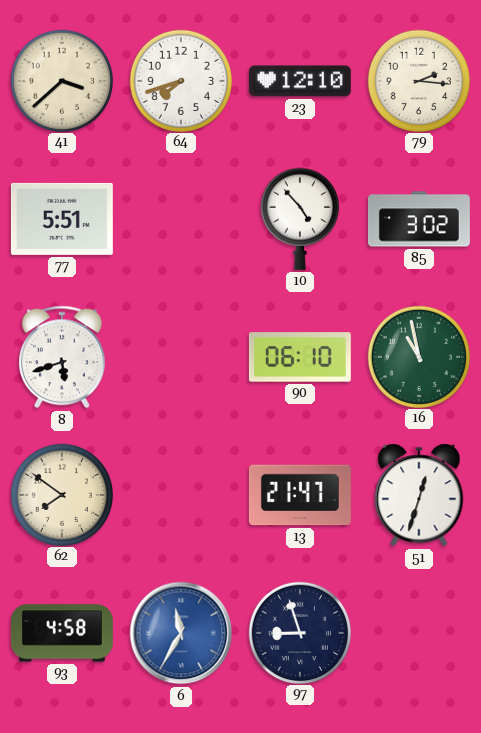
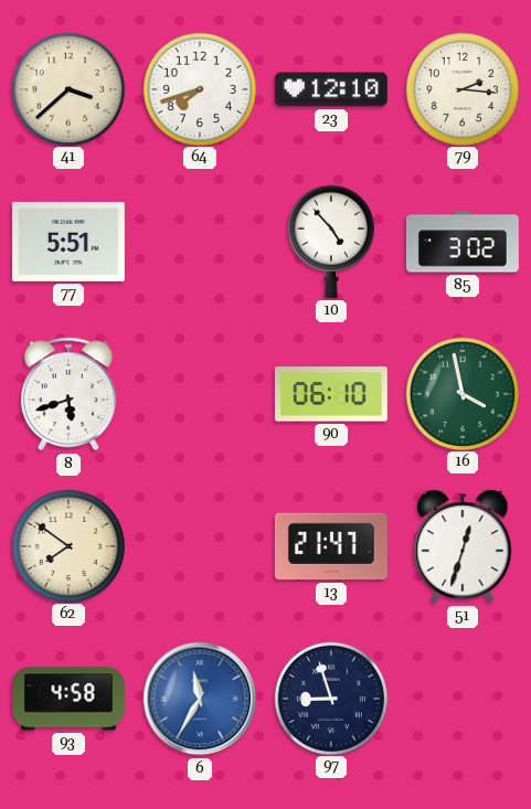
16: 10:58 -> 3:58
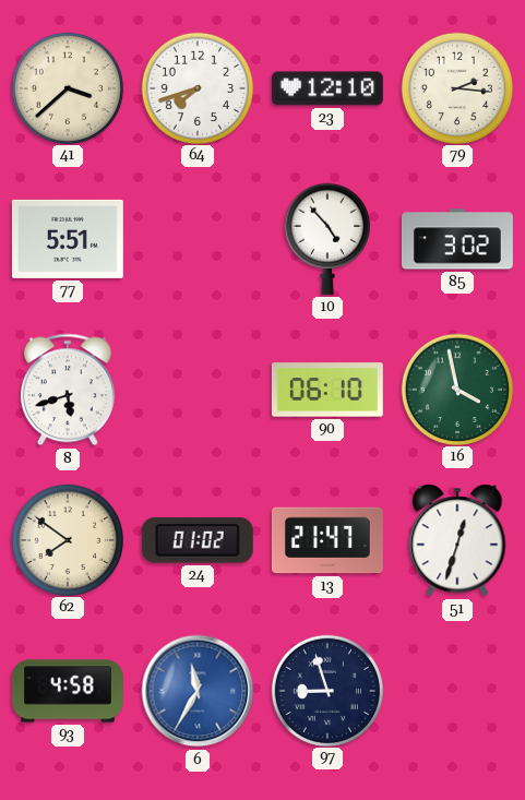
24: none -> 01:02
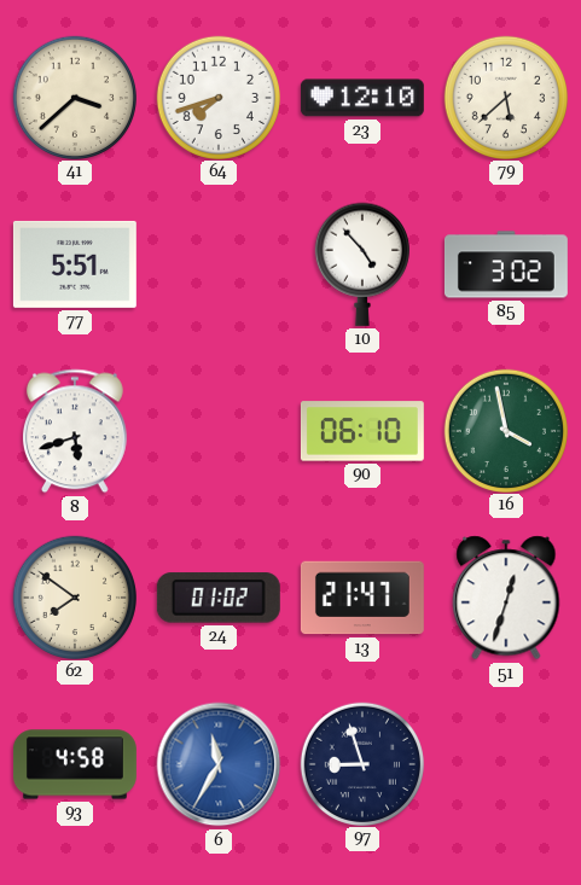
79: 2:16 -> 5:38
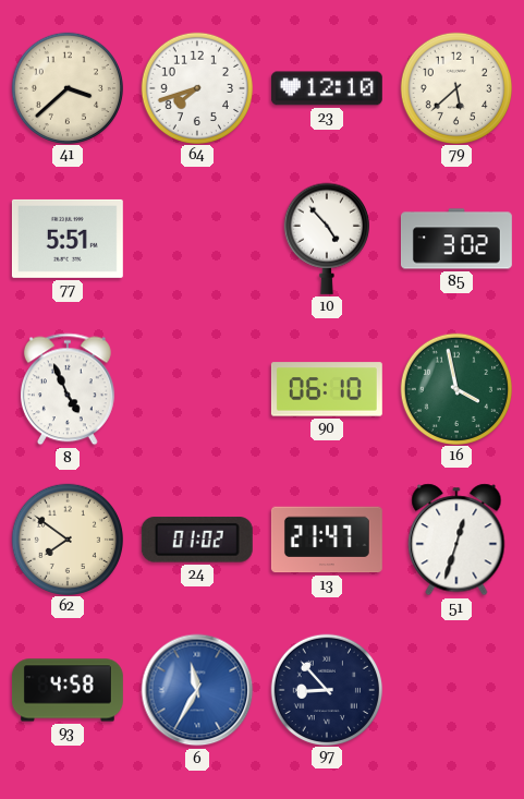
8: 5:42 -> 4:56
97: 8:57 -> 8:53
